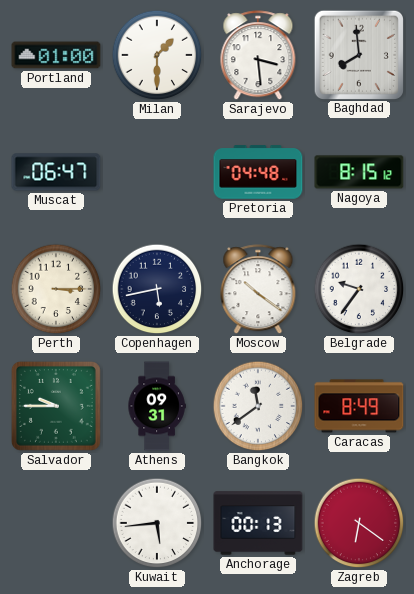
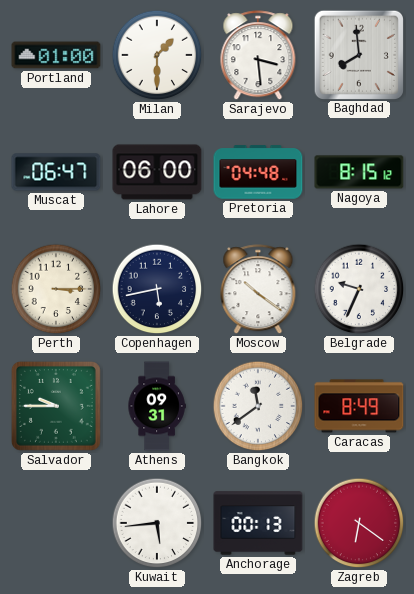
Lahore: none -> 06:00
Belgrade: 9:36 -> 9:34
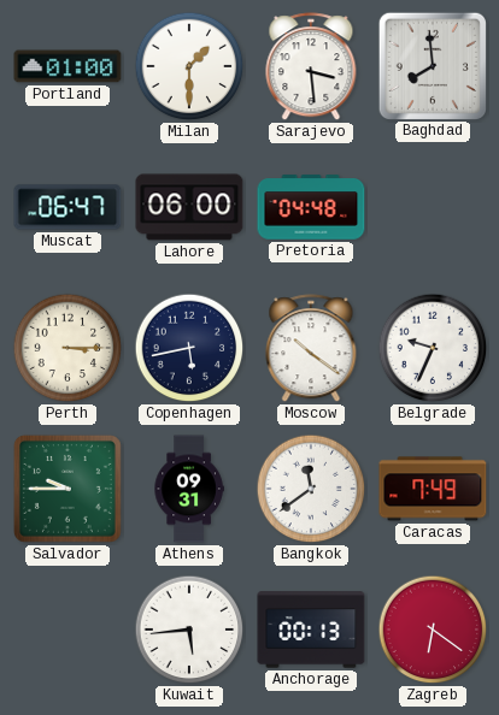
Nagoya: 8:15 -> none
Caracas: 8:49 -> 7:49
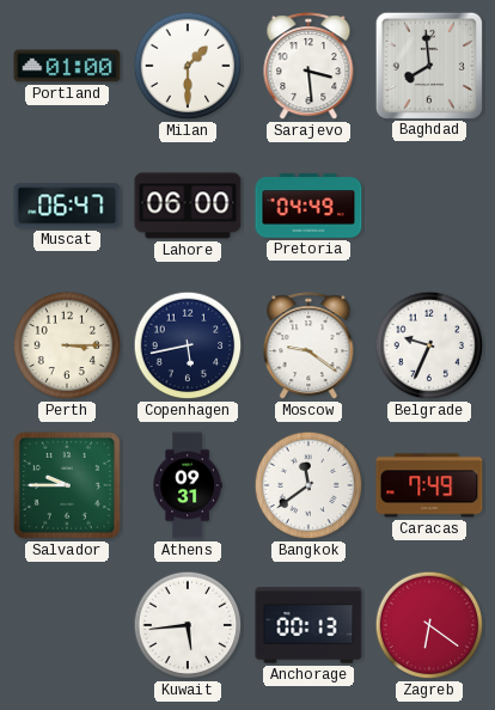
Pretoria: 04:48 -> 04:49
Moscow: 10:21 -> 9:21
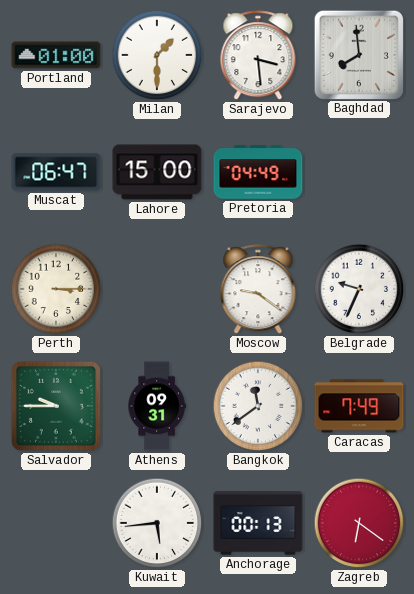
Lahore: 06:00 -> 15:00
Copenhagen: 5:43 -> none
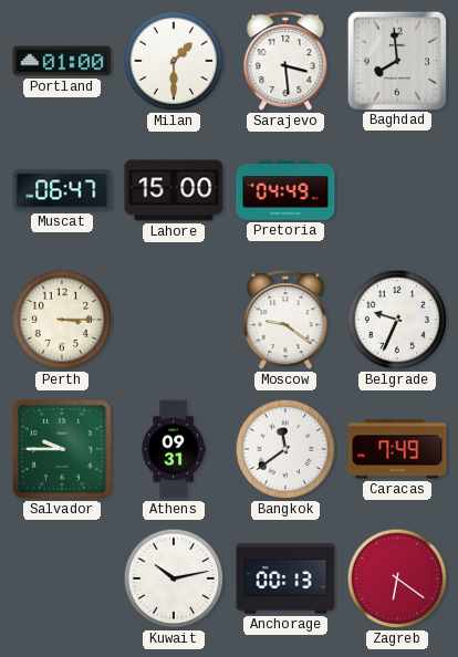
Kuwait: 5:44 -> 10:13
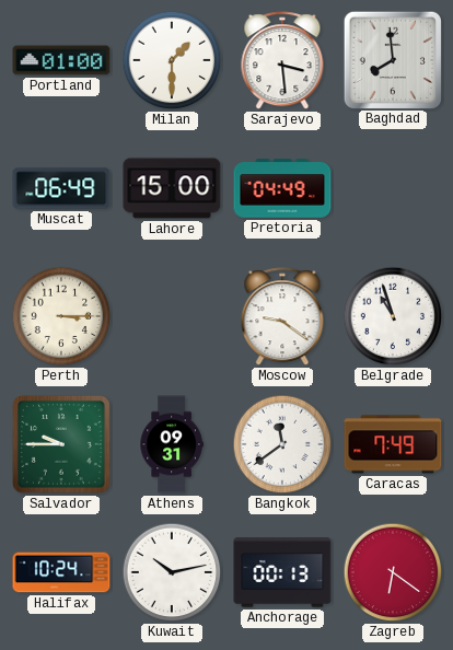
Muscat: 06:47 -> 06:49
Belgrade: 9:34 -> 10:57
Halifax: none -> 10:24
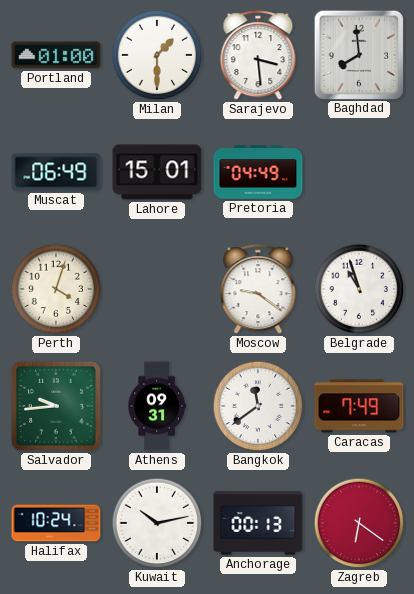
Lahore: 15:00 -> 15:01
Perth: 3:15 -> 4:03
Salvador: 9:45 -> 9:44
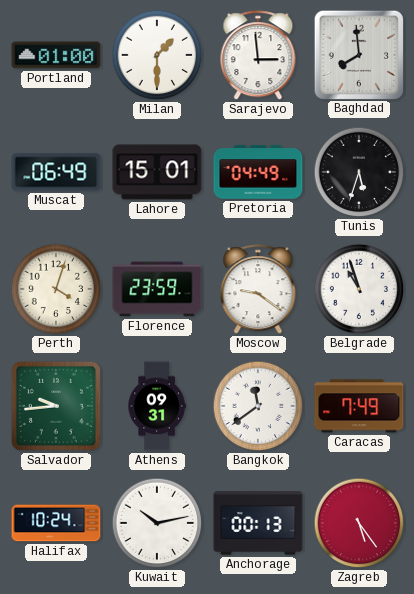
Sarajevo: 3:29 -> 2:59
Tunis: none -> 5:33
Florence: none -> 23:59
Zagreb: 6:21 -> 5:24
